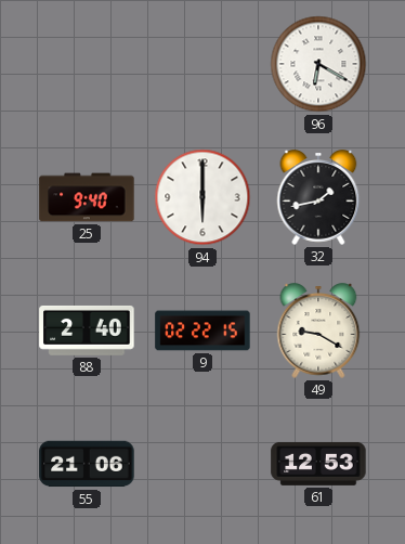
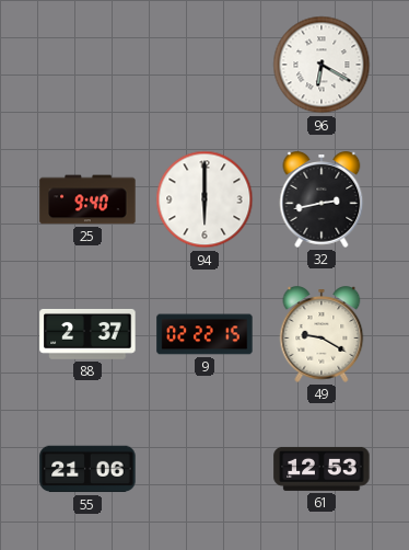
32: 1:43 -> 2:43
88: 2:40 -> 2:37
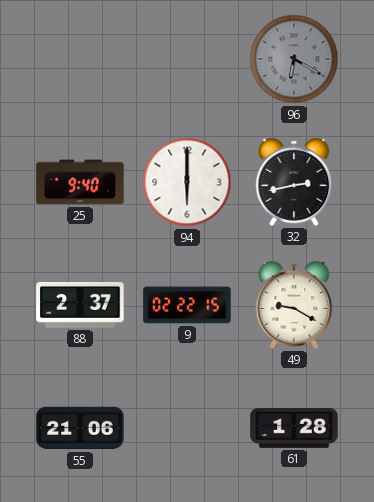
96 dial: white -> grey
61: 12:53 -> 1:28
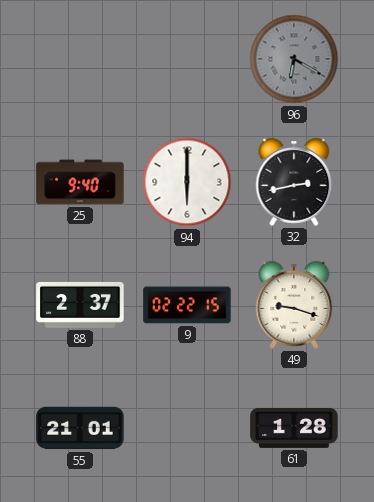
49: 9:20 -> 9:18
55: 21:06 -> 21:01
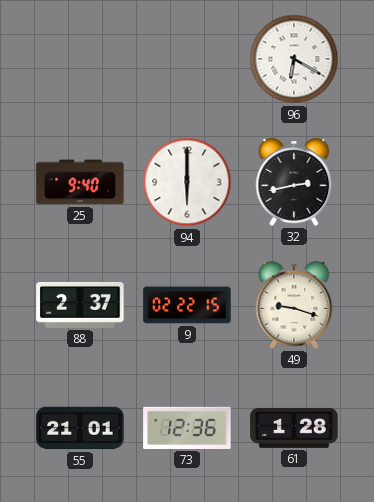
96 dial: grey -> white
73: none -> 12:36
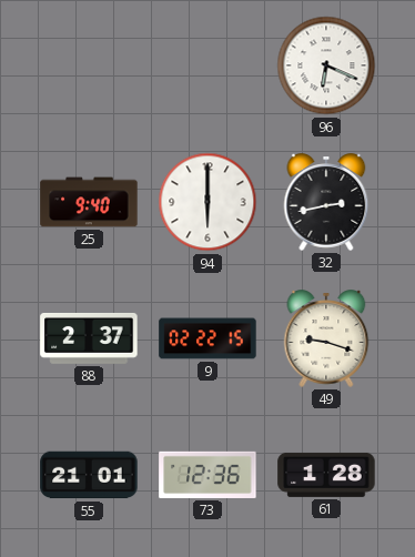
96: 6:20 -> 6:19
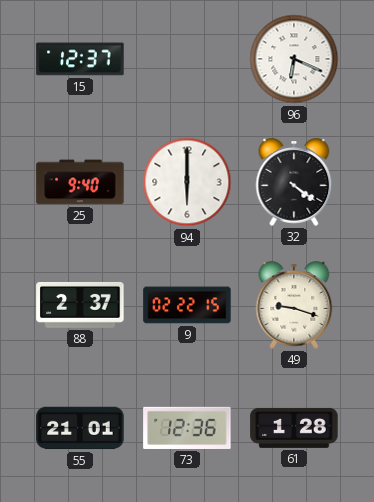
15: none -> 12:37
32: 2:43 -> 4:21
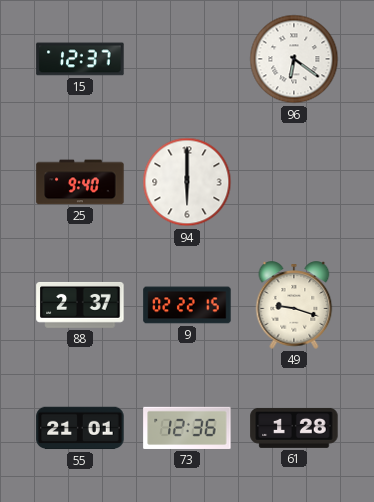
96: 6:19 -> 6:21
32: 4:21 -> none
